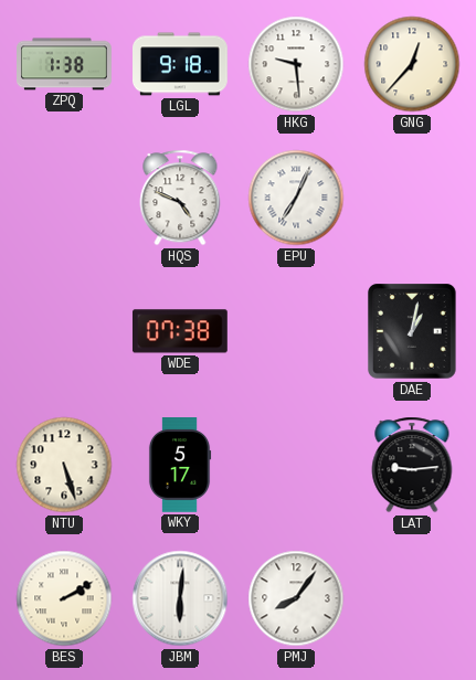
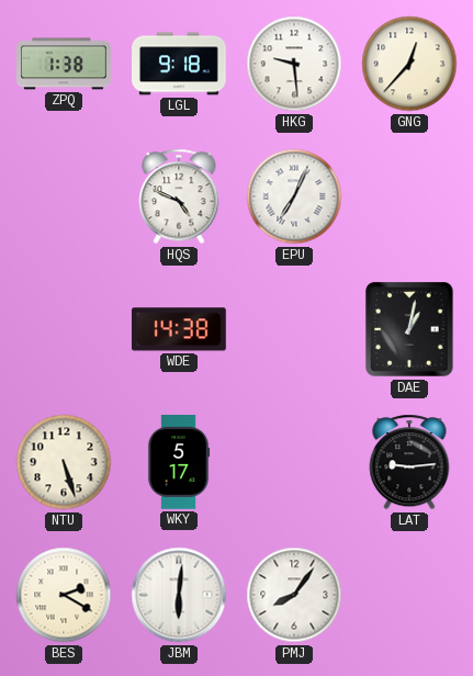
WDE: 07:38 -> 14:38
BES: 2:10 -> 2:20
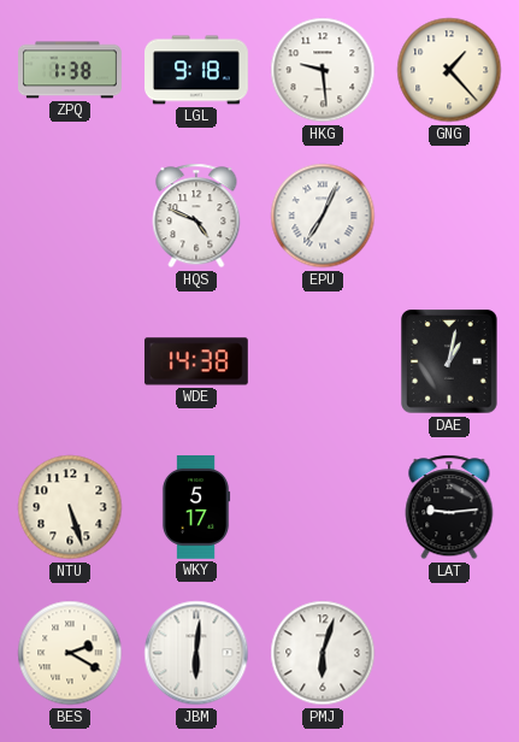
GNG: 12:37 -> 1:23
PMJ: 8:06 -> 6:03
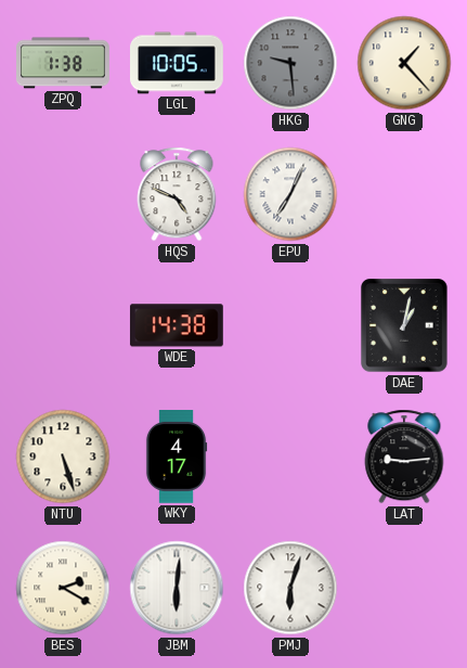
LGL: 9:18 -> 10:05
HKG dial: white -> grey
WKY: 5:17 -> 4:17
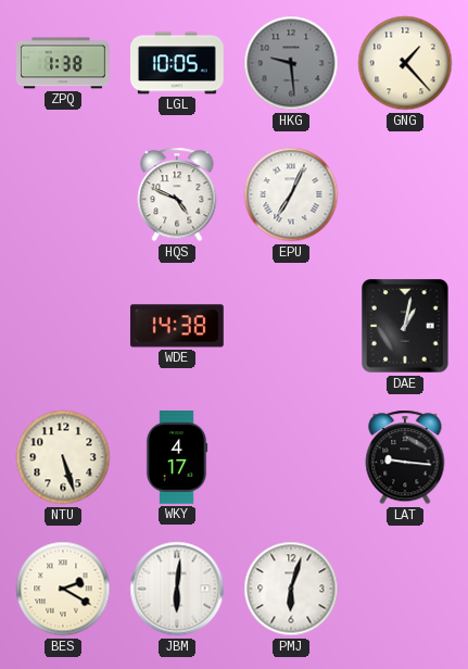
LAT: 9:14 -> 9:16
